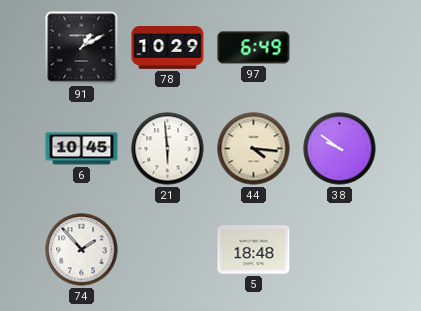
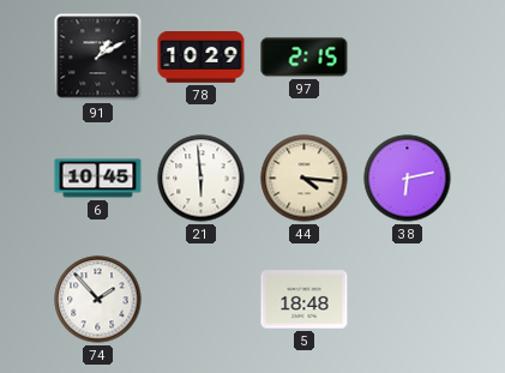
97: 6:49 -> 2:15
38: 9:51 -> 6:13
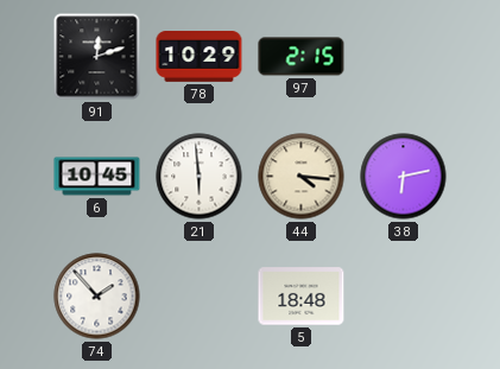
91: 1:10 -> 12:12
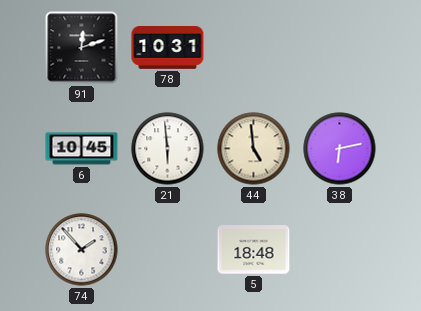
78: 10:29 -> 10:31
97: 2:15 -> none
44: 4:16 -> 4:59
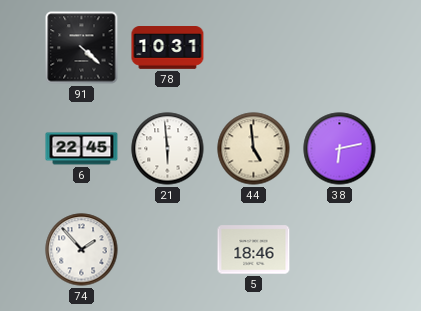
91: 12:12 -> 4:22
6: 10:45 -> 22:45
5: 18:48 -> 18:46
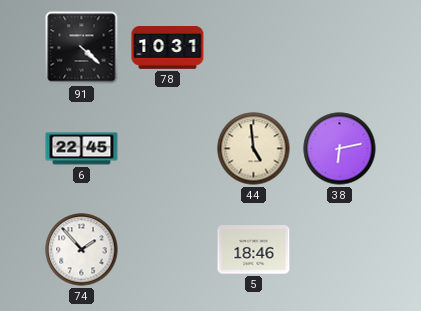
21: 5:59 -> none
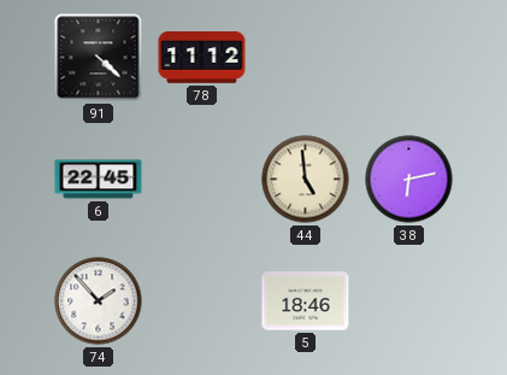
78: 10:31 -> 11:12
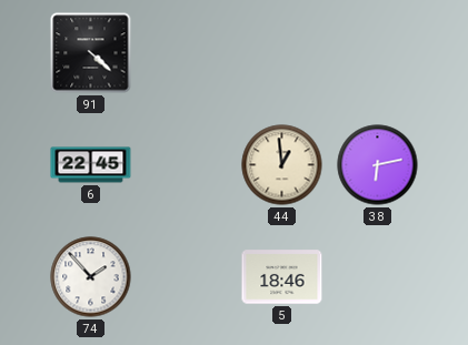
78: 11:12 -> none
44: 4:59 -> 12:59
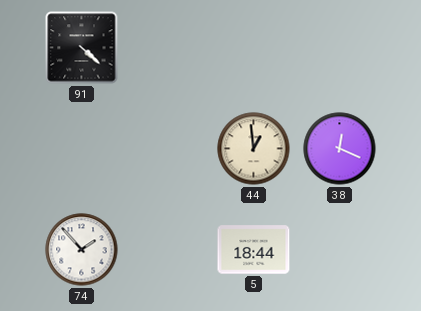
6: 22:45 -> none
38: 6:13 -> 12:19
5: 18:46 -> 18:44
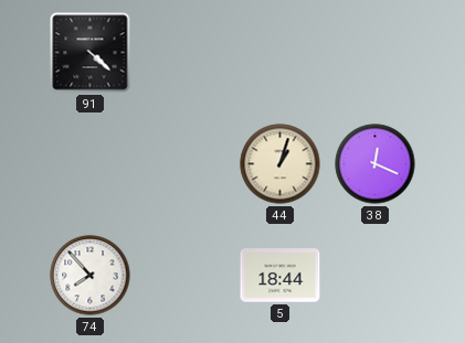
44: 12:59 -> 1:03
74: 1:53 -> 7:53
